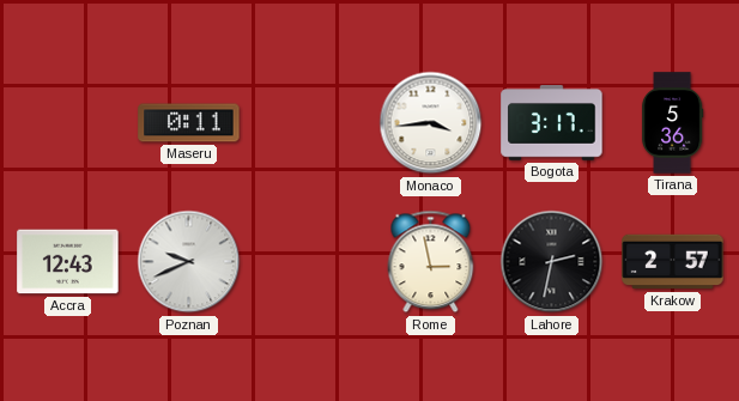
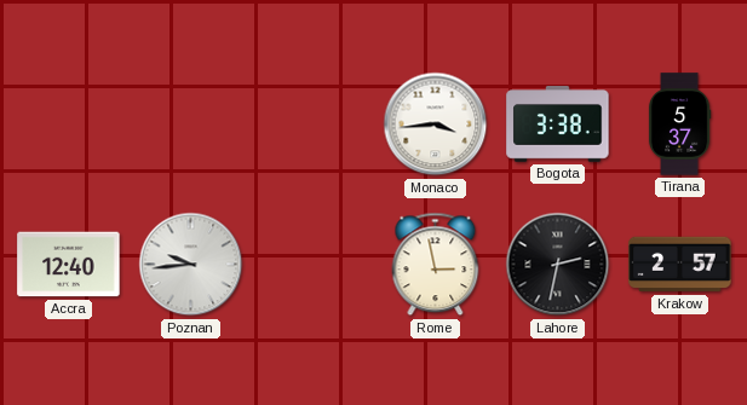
Maseru: 0:11 -> none
Bogota: 3:17 -> 3:38
Tirana: 5:36 -> 5:37
Accra: 12:43 -> 12:40
Poznan: 9:41 -> 9:44
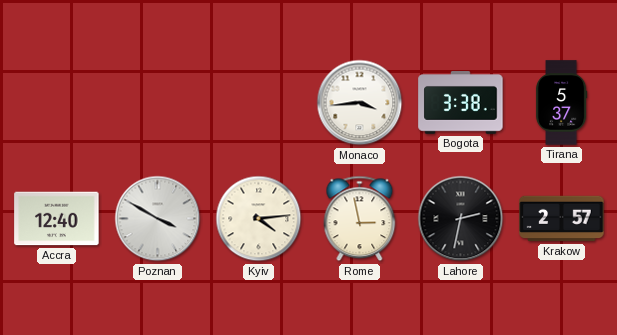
Poznan: 9:44 -> 3:50
Kyiv: none -> 4:14
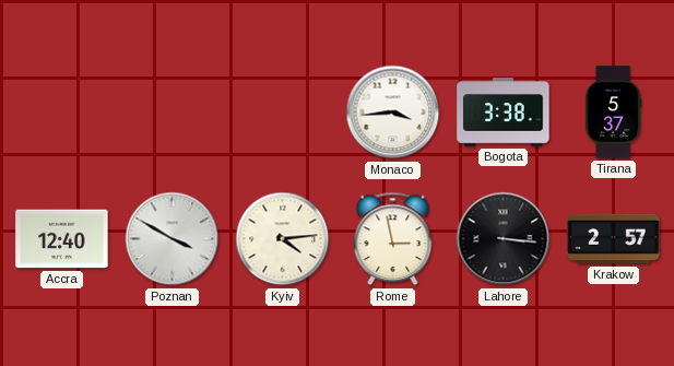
Lahore: 2:32 -> 3:16
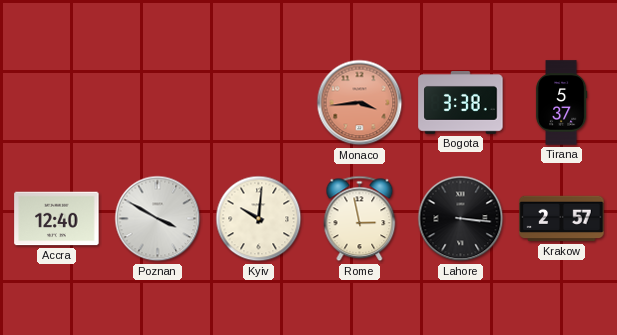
Monaco dial: white -> salmon
Kyiv: 4:14 -> 10:01
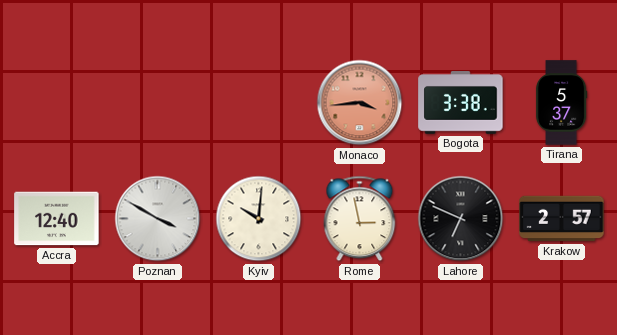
Lahore: 3:16 -> 6:49
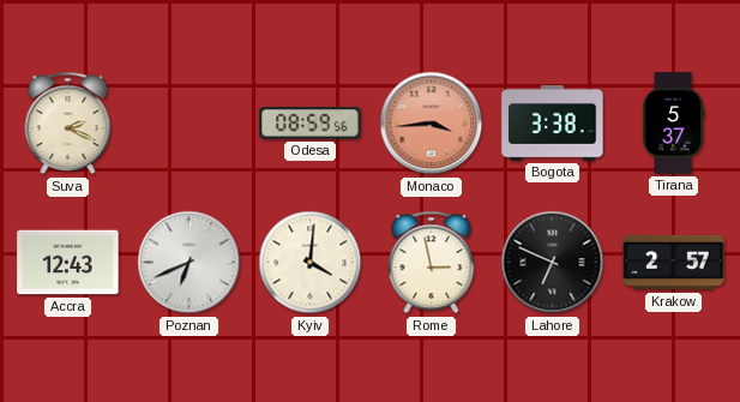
Suva: none -> 2:19
Odesa: none -> 08:59
Accra: 12:40 -> 12:43
Poznan: 3:50 -> 6:41
Kyiv: 10:01 -> 4:01
